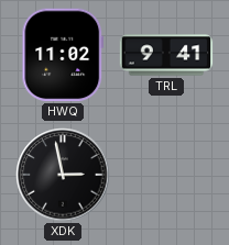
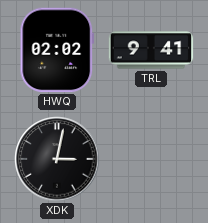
HWQ: 11:02 -> 02:02
XDK: 2:58 -> 3:02
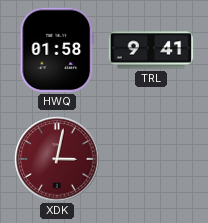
HWQ: 02:02 -> 01:58
XDK dial: black -> burgundy
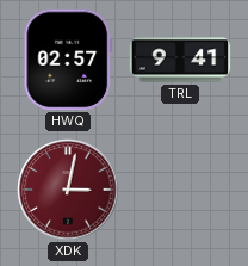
HWQ: 01:58 -> 02:57
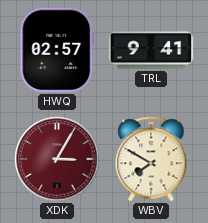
XDK: 3:02 -> 3:05
WBV: none -> 7:50
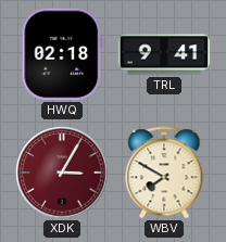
HWQ: 02:57 -> 02:18
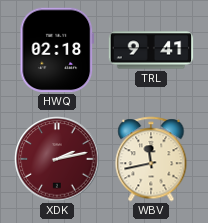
XDK: 3:05 -> 2:13
WBV: 7:50 -> 11:43
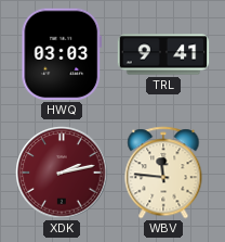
HWQ: 02:18 -> 03:03
WBV: 11:43 -> 11:46
